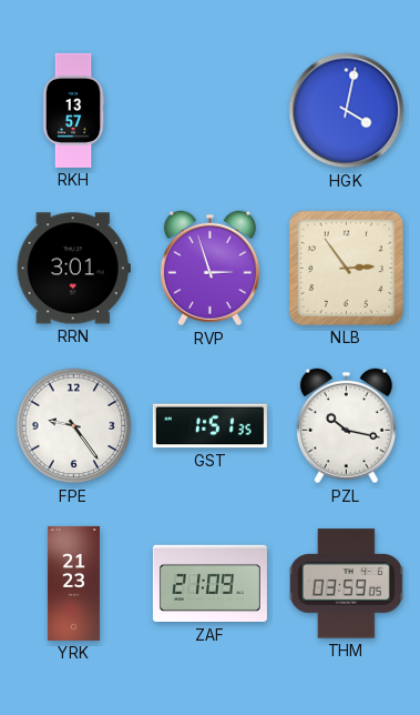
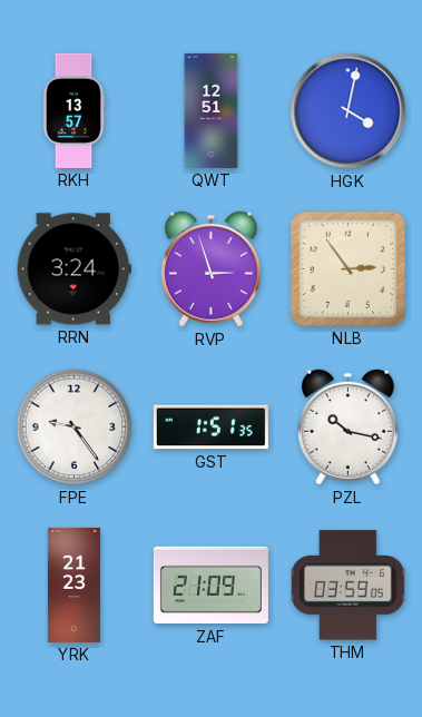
QWT: none -> 12:51
RRN: 3:01 -> 3:24
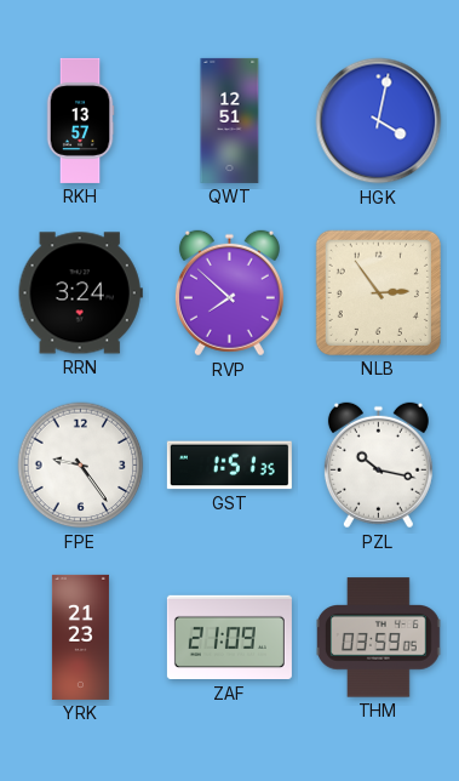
RVP: 2:57 -> 7:52
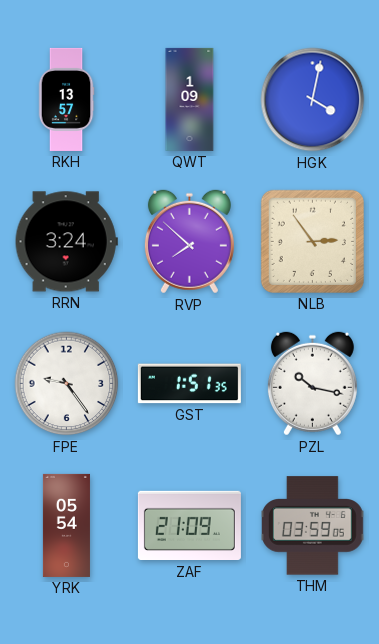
QWT: 12:51 -> 1:09
YRK: 21:23 -> 05:54
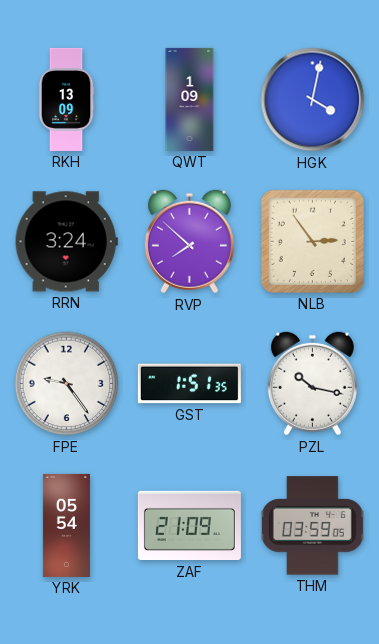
RKH: 13:57 -> 13:09
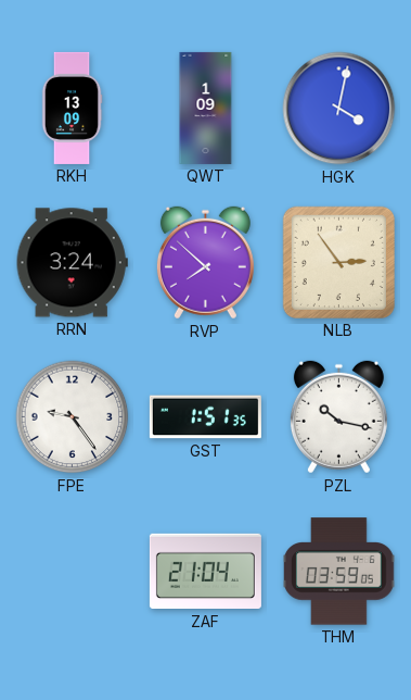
YRK: 05:54 -> none
ZAF: 21:09 -> 21:04
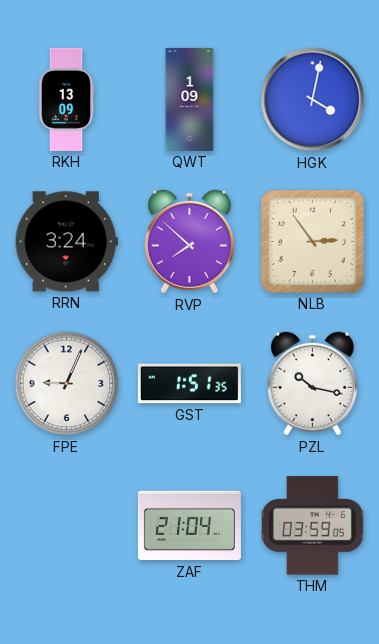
FPE: 9:24 -> 9:04
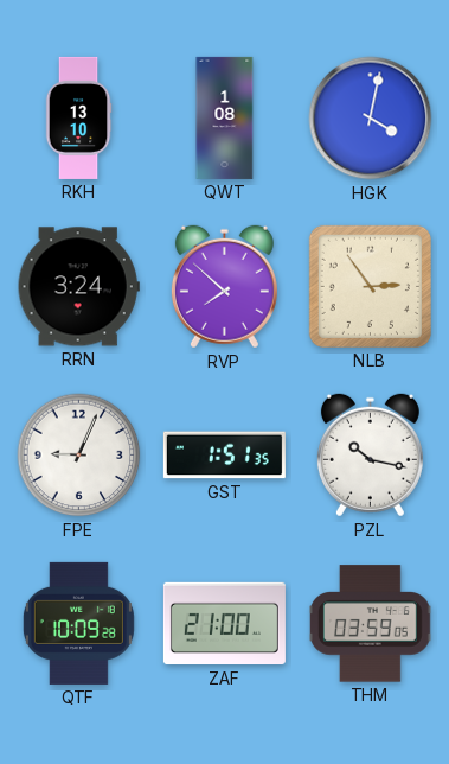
RKH: 13:09 -> 13:10
QWT: 1:09 -> 1:08
QTF: none -> 10:09
ZAF: 21:04 -> 21:00
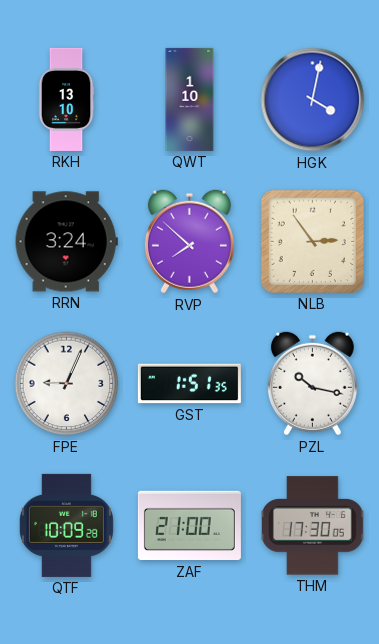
QWT: 1:08 -> 1:10
THM: 03:59 -> 17:30
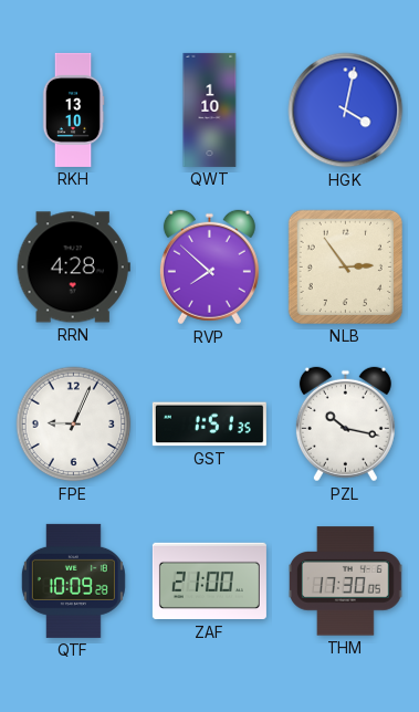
RRN: 3:24 -> 4:28
